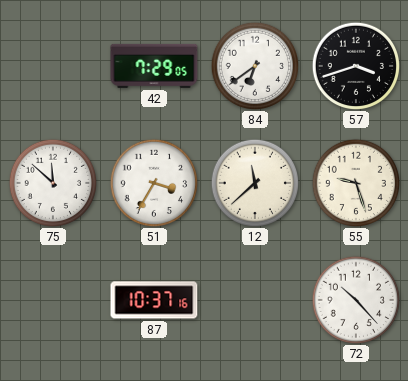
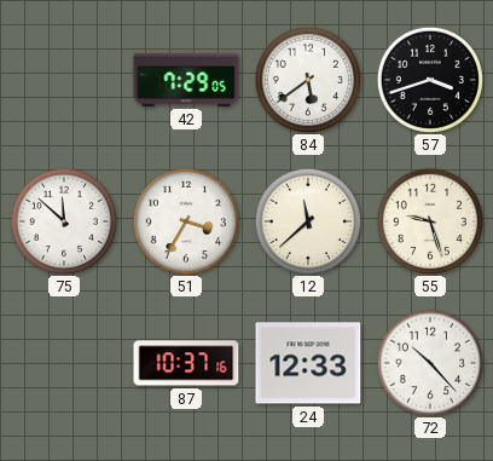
84: 6:39 -> 5:39
24: none -> 12:33
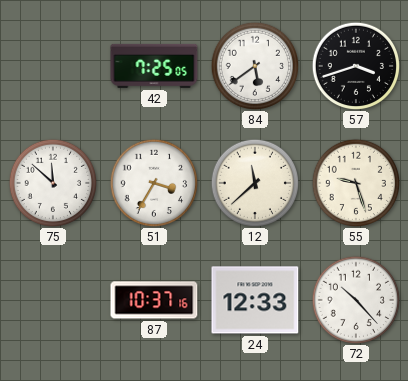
42: 7:29 -> 7:25
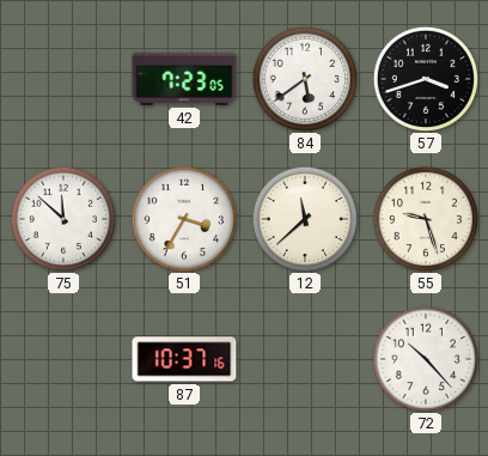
42: 7:25 -> 7:23
24: 12:33 -> none
